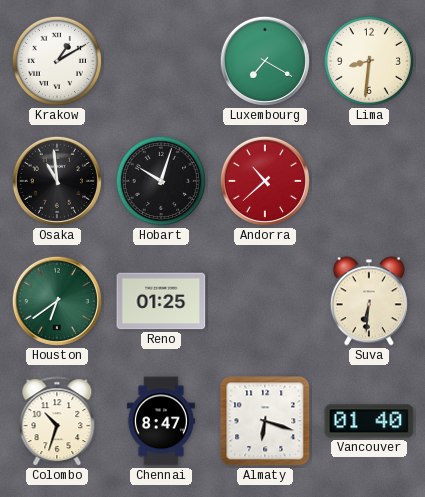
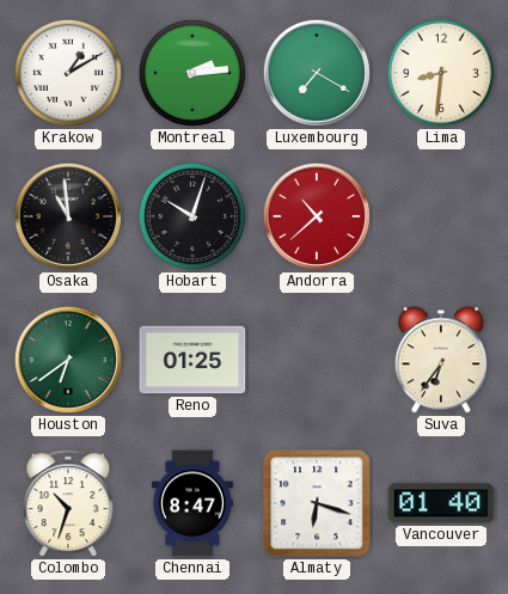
Montreal: none -> 2:14
Suva: 6:31 -> 6:36
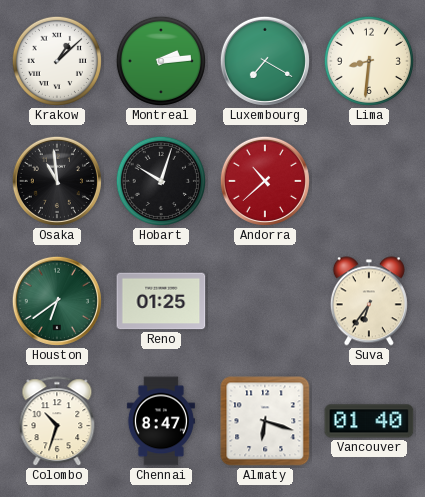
Krakow: 1:10 -> 1:08
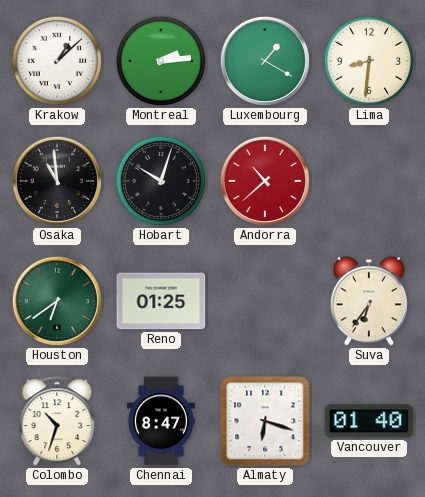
Luxembourg: 7:20 -> 1:20
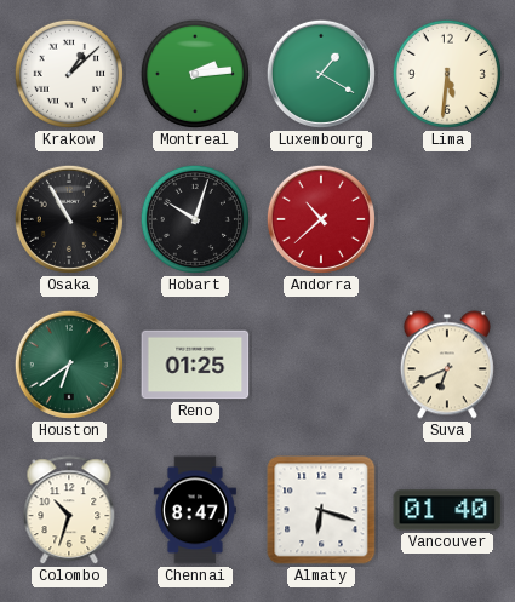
Lima: 8:31 -> 5:31
Osaka: 10:59 -> 10:55
Suva: 6:36 -> 6:41
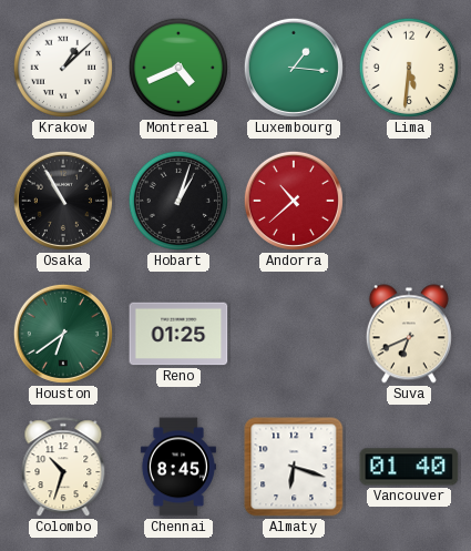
Montreal: 2:14 -> 4:41
Luxembourg: 1:20 -> 1:16
Hobart: 10:03 -> 1:03
Chennai: 8:47 -> 8:45
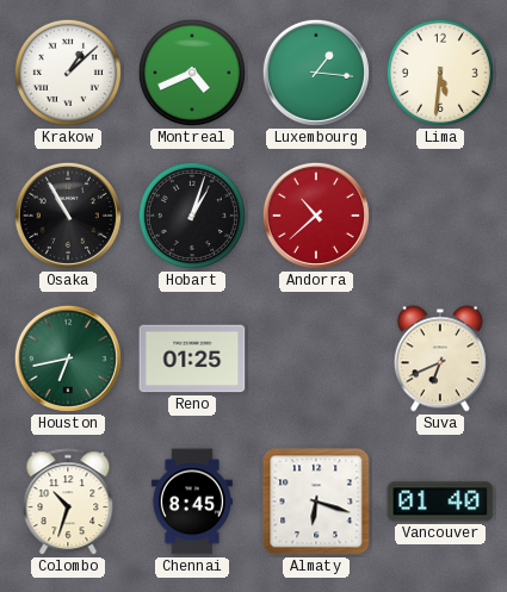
Houston: 6:39 -> 6:43
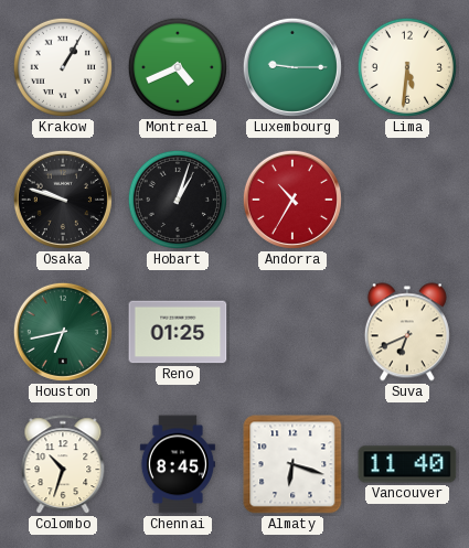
Krakow: 1:08 -> 1:05
Luxembourg: 1:16 -> 9:15
Osaka: 10:55 -> 9:48
Andorra: 10:38 -> 10:35
Vancouver: 01:40 -> 11:40
